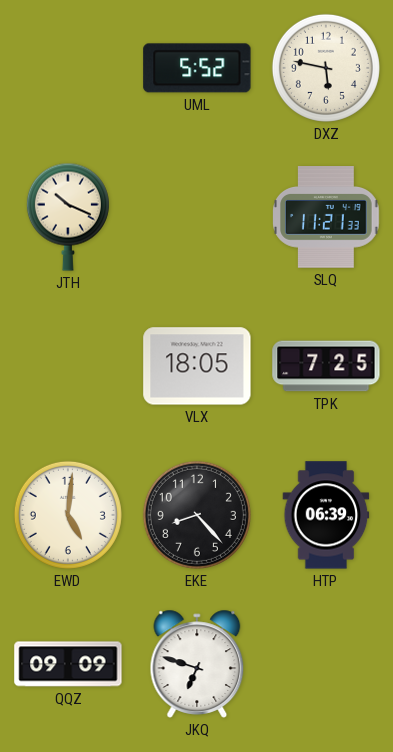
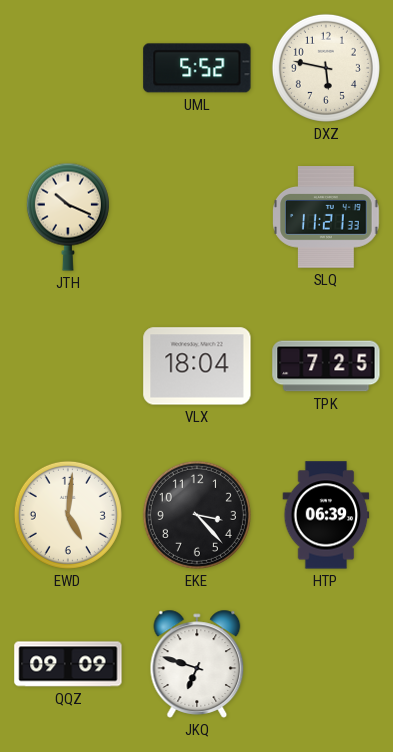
VLX: 18:05 -> 18:04
EKE: 8:23 -> 3:23
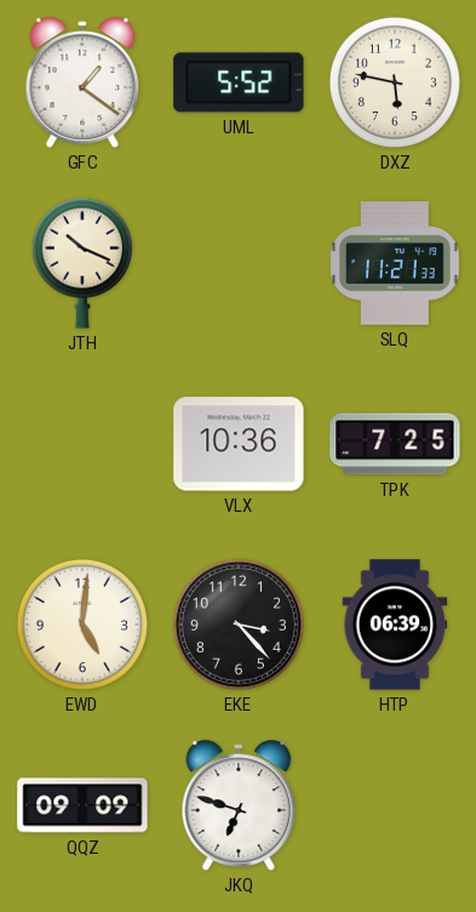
GFC: none -> 1:21
VLX: 18:04 -> 10:36
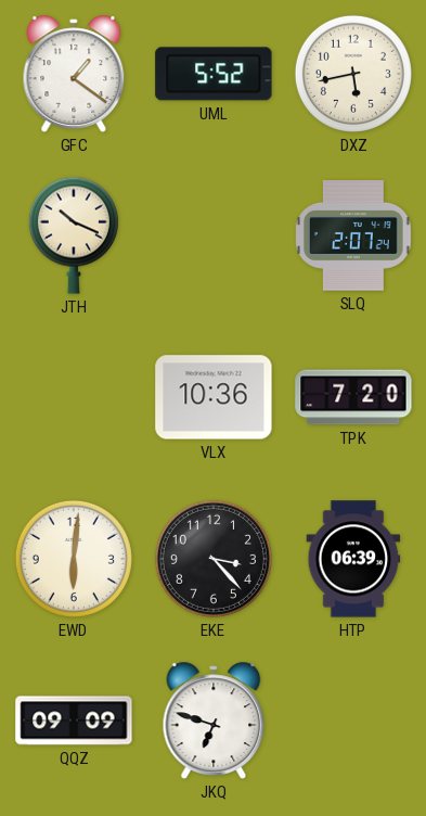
DXZ: 5:47 -> 5:43
SLQ: 11:21 -> 2:07
TPK: 7:25 -> 7:20
EWD: 5:01 -> 6:01
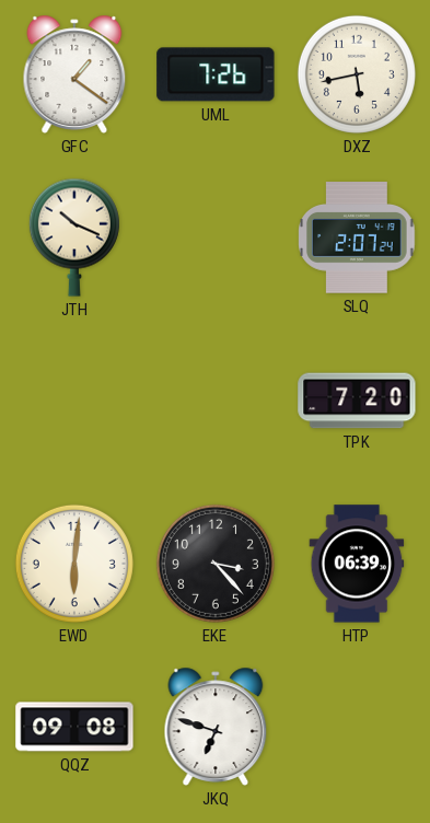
UML: 5:52 -> 7:26
VLX: 10:36 -> none
QQZ: 09:09 -> 09:08
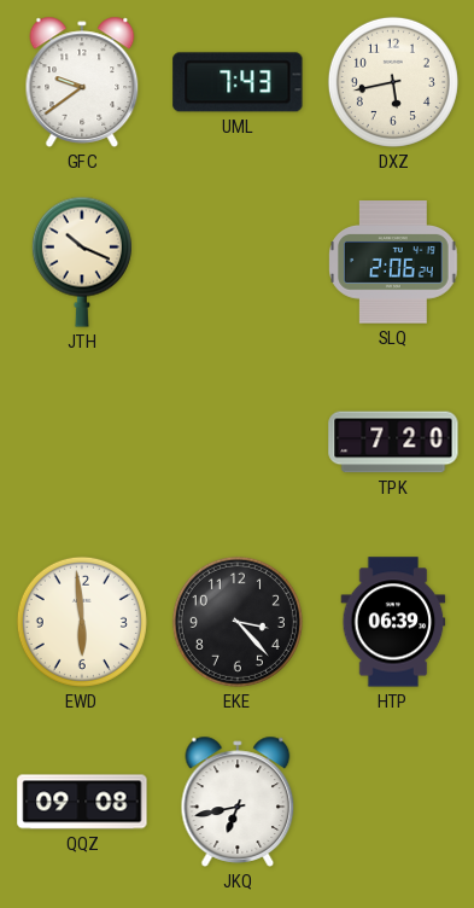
GFC: 1:21 -> 9:39
UML: 7:26 -> 7:43
SLQ: 2:07 -> 2:06
EWD: 6:01 -> 5:59
JKQ: 6:48 -> 6:43
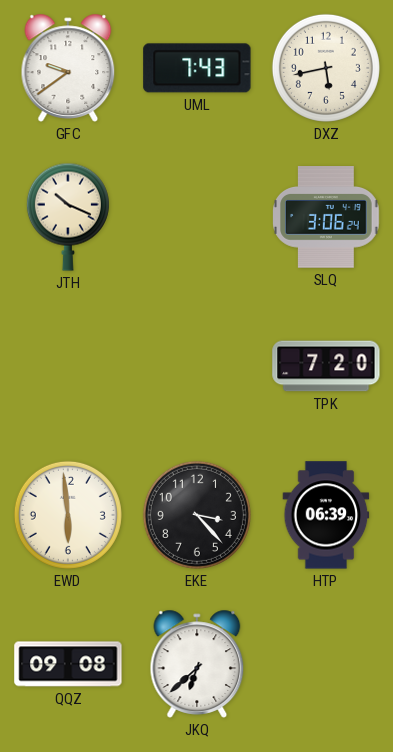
SLQ: 2:06 -> 3:06
JKQ: 6:43 -> 6:38
